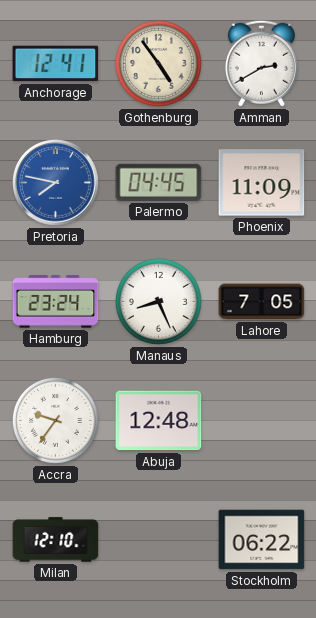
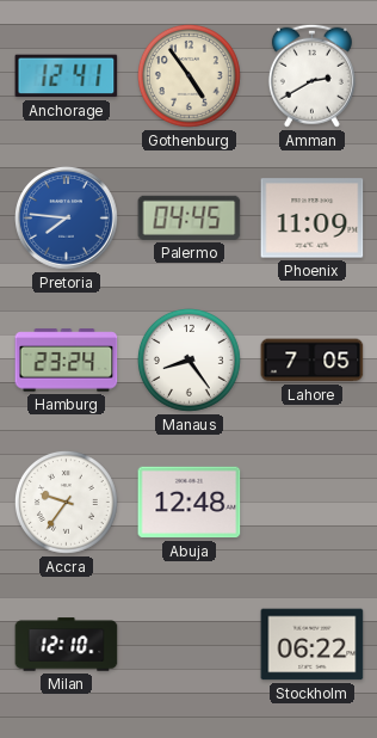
Pretoria: 7:47 -> 7:46
Manaus: 8:26 -> 8:24
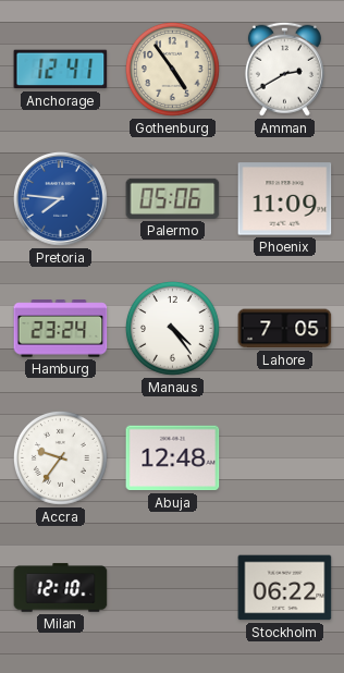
Palermo: 04:45 -> 05:06
Manaus: 8:24 -> 4:24
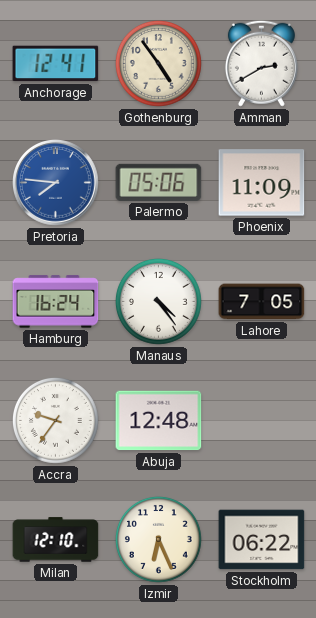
Hamburg: 23:24 -> 16:24
Izmir: none -> 6:26
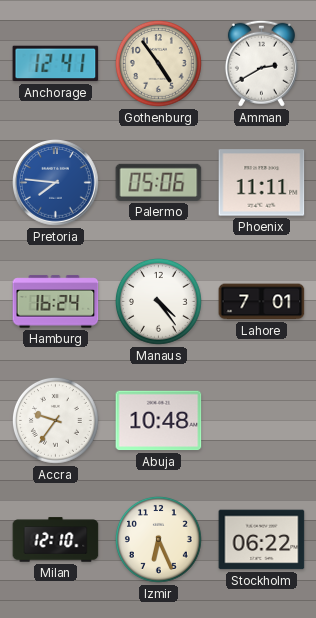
Phoenix: 11:09 -> 11:11
Lahore: 7:05 -> 7:01
Abuja: 12:48 -> 10:48
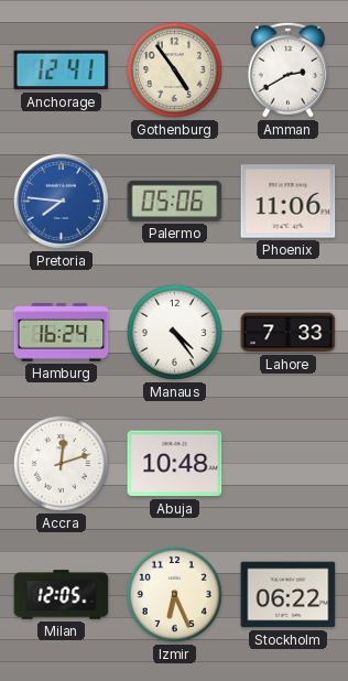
Phoenix: 11:11 -> 11:06
Lahore: 7:01 -> 7:33
Accra: 9:36 -> 12:12
Milan: 12:10 -> 12:05
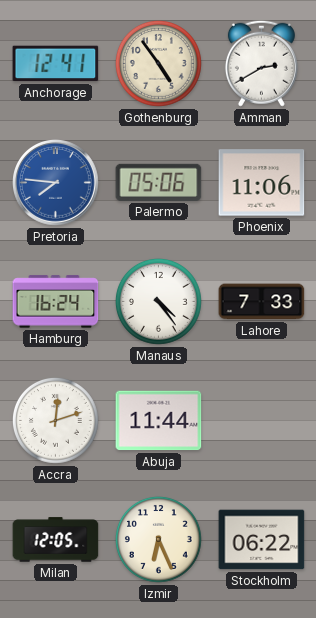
Abuja: 10:48 -> 11:44
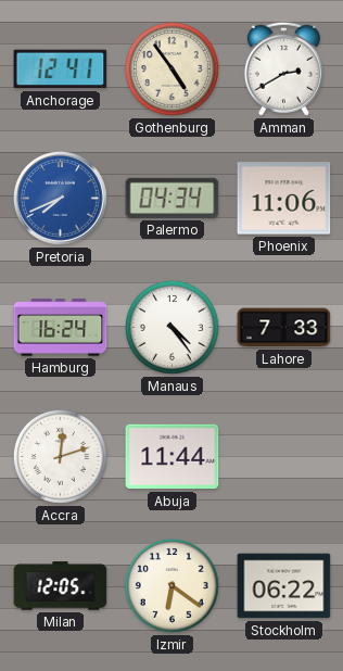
Pretoria: 7:46 -> 7:41
Palermo: 05:06 -> 04:34
Izmir: 6:26 -> 6:21
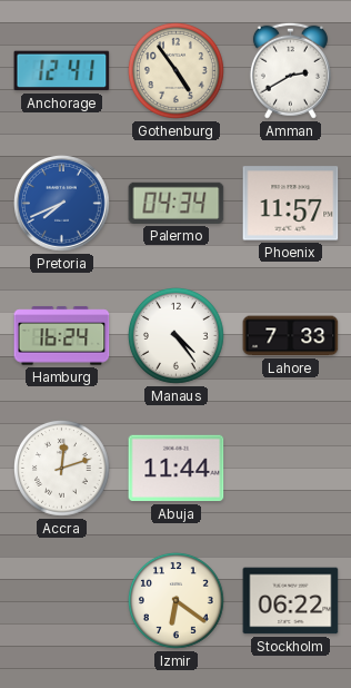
Phoenix: 11:06 -> 11:57
Milan: 12:05 -> none
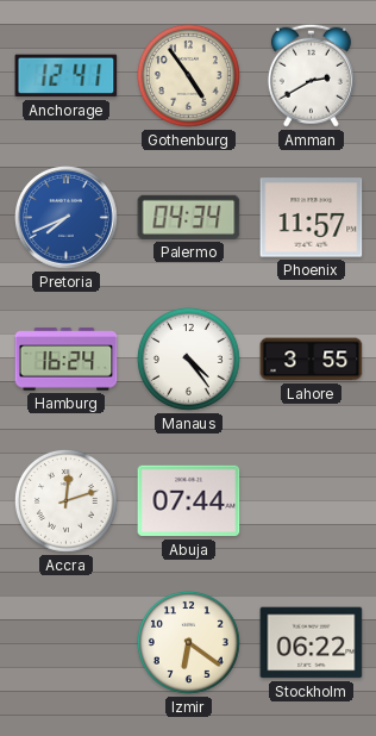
Lahore: 7:33 -> 3:55
Abuja: 11:44 -> 07:44
